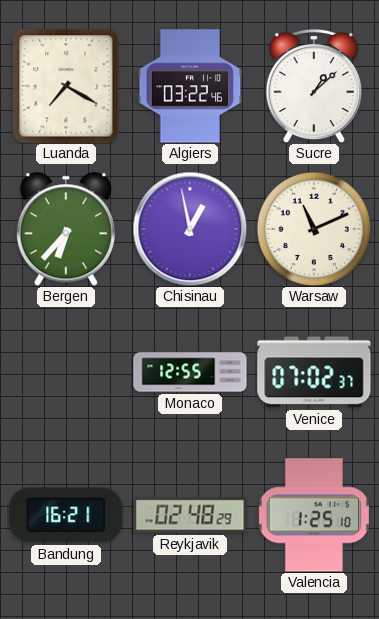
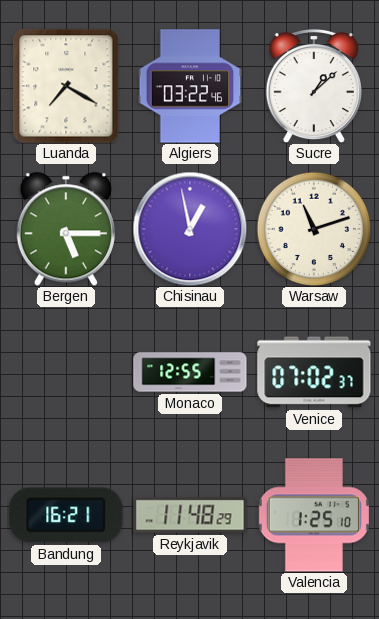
Bergen: 6:37 -> 5:15
Warsaw: 11:11 -> 11:12
Reykjavik: 02:48 -> 11:48
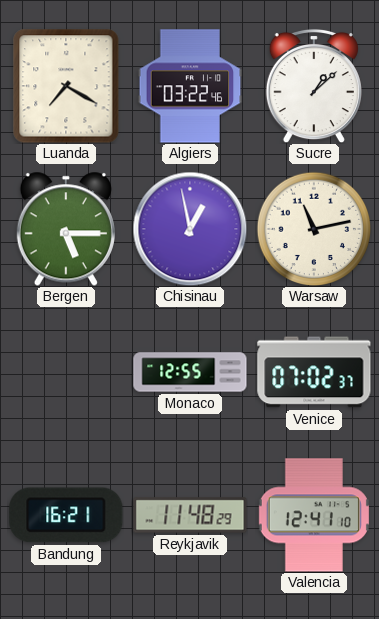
Warsaw: 11:12 -> 11:13
Valencia: 1:25 -> 12:41
